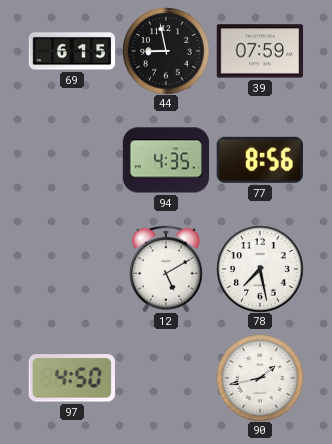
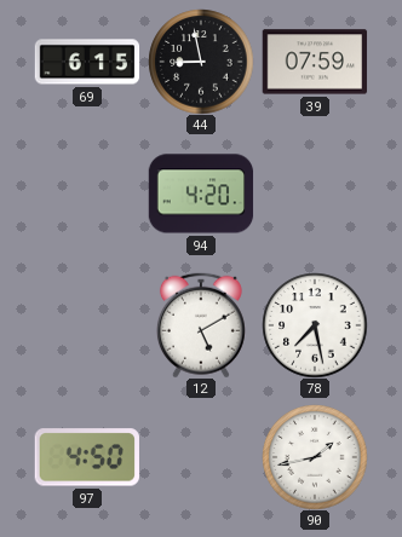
94: 4:35 -> 4:20
77: 8:56 -> none
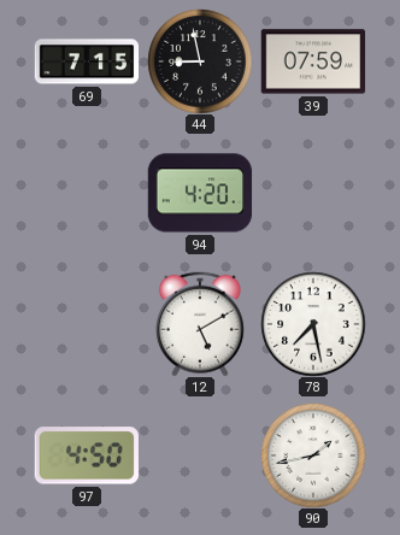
69: 6:15 -> 7:15
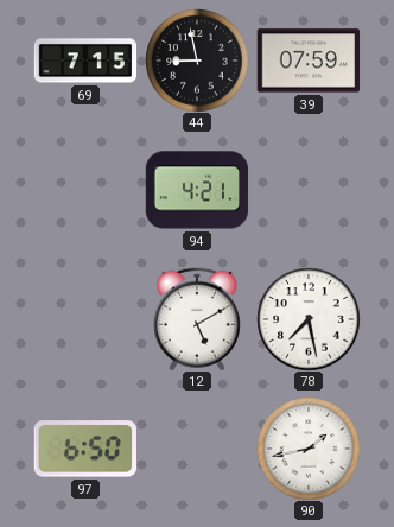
94: 4:20 -> 4:21
97: 4:50 -> 6:50
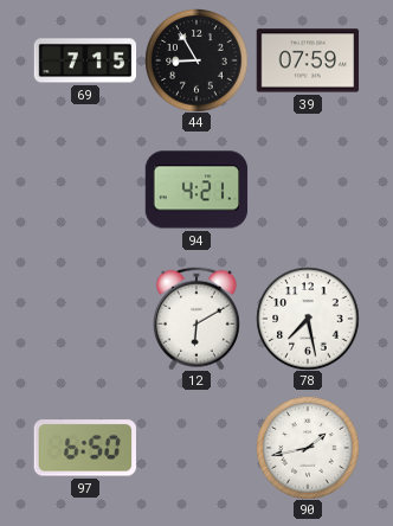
44: 8:58 -> 8:55
12: 5:10 -> 6:10
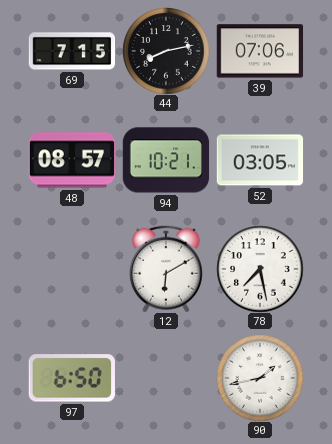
44: 8:55 -> 8:13
39: 07:59 -> 07:06
48: none -> 08:57
94: 4:21 -> 10:21
52: none -> 03:05
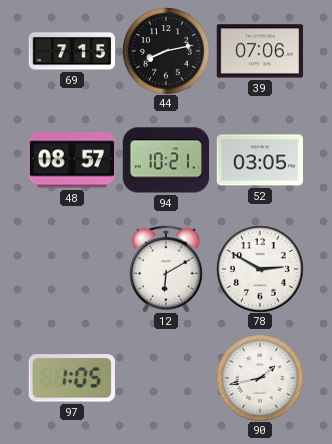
78: 7:28 -> 2:50
97: 6:50 -> 1:05
